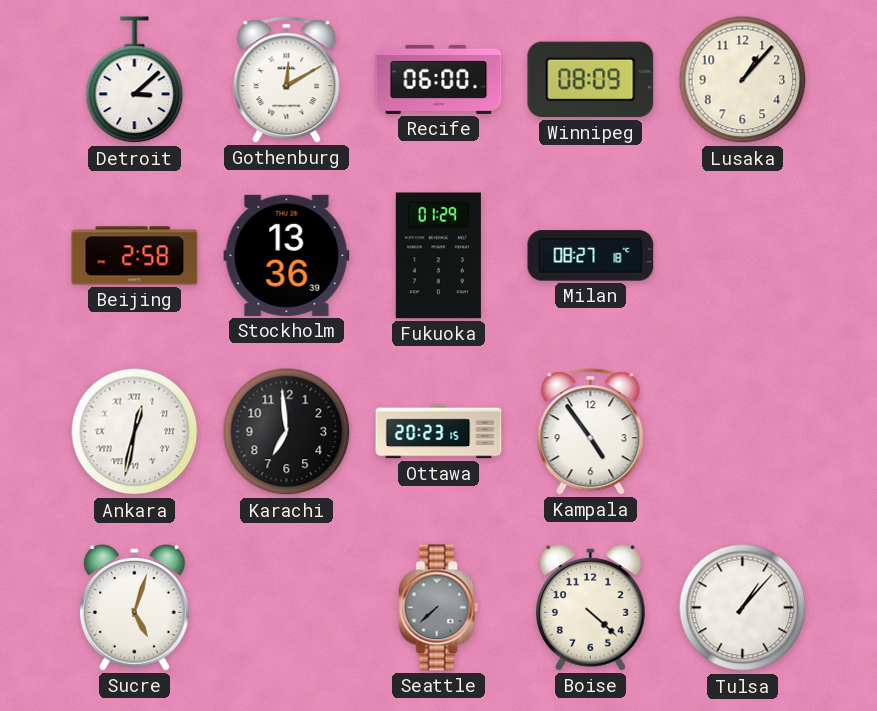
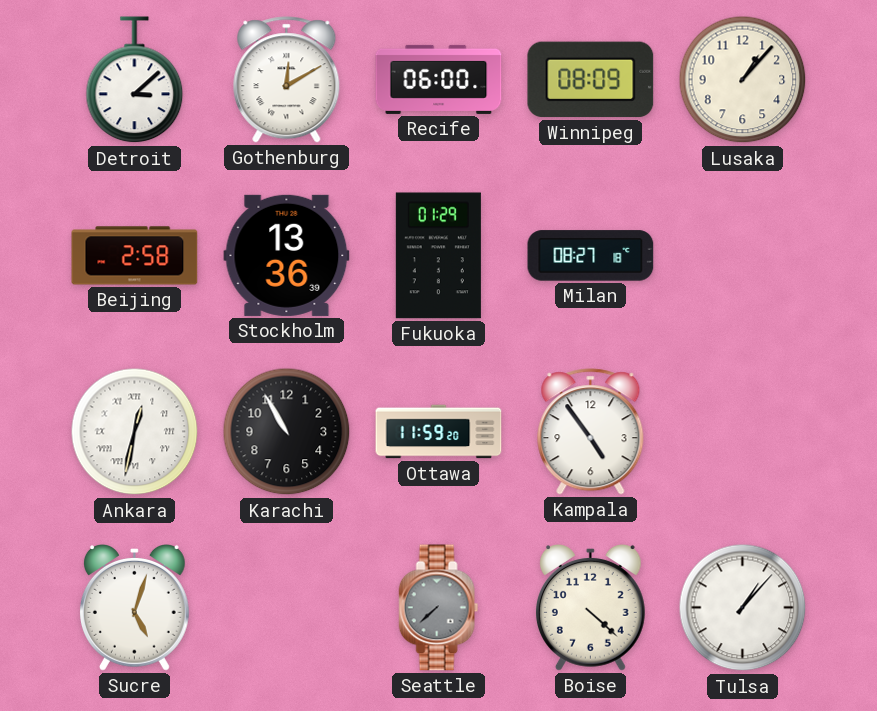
Karachi: 6:59 -> 10:55
Ottawa: 20:23 -> 11:59
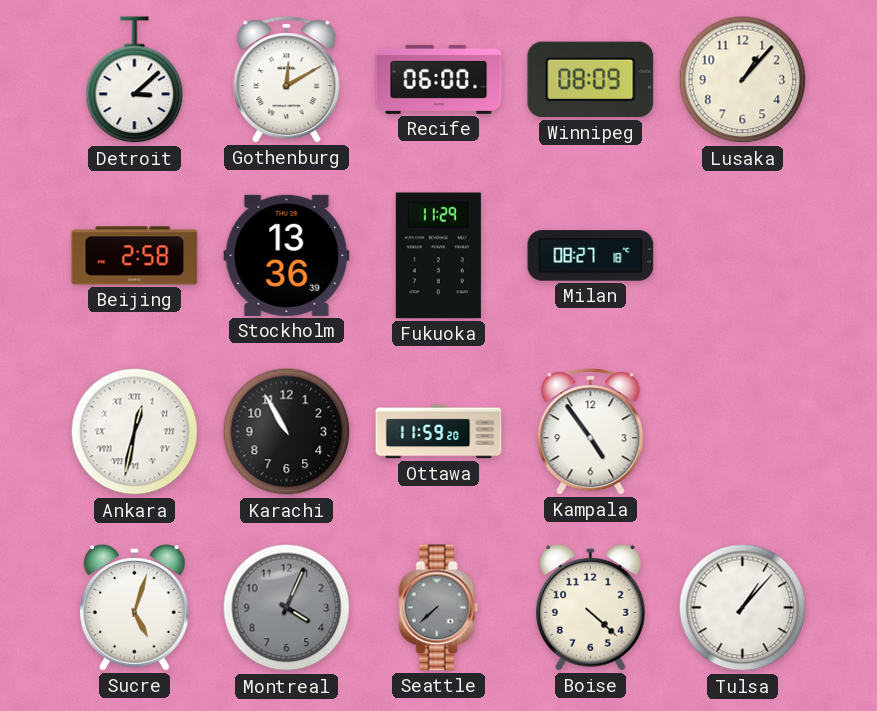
Fukuoka: 01:29 -> 11:29
Montreal: none -> 4:04
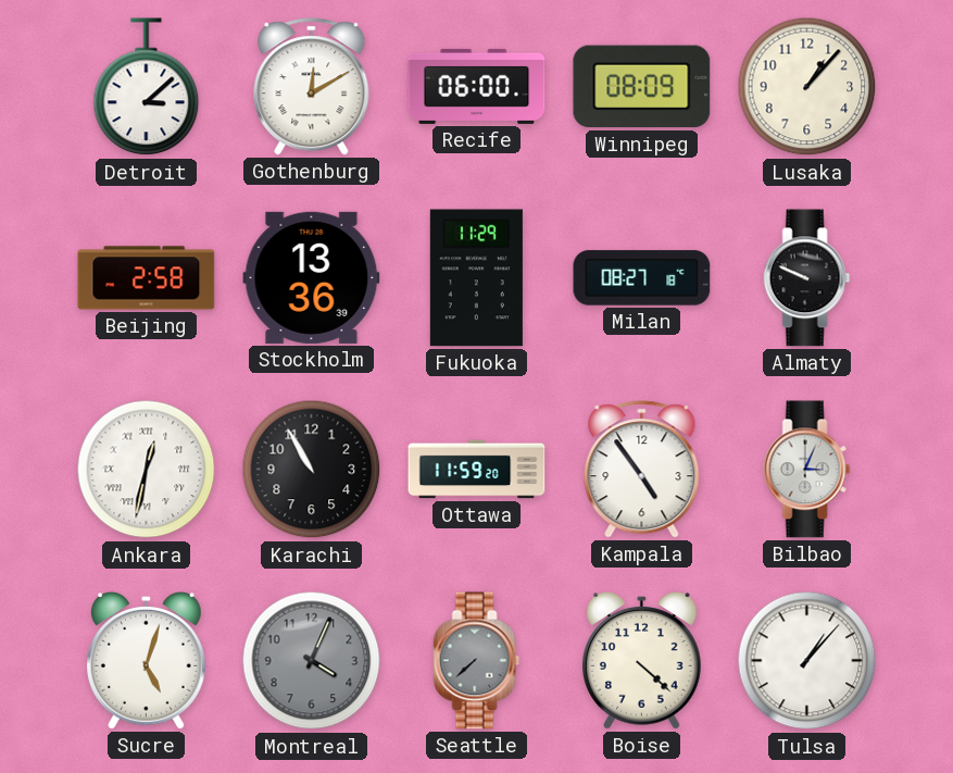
Almaty: none -> 9:49
Bilbao: none -> 3:04
